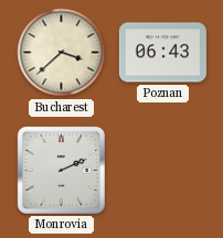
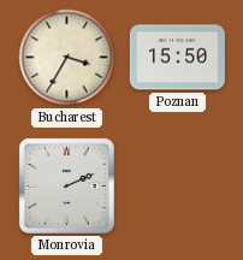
Bucharest: 3:38 -> 3:35
Poznan: 06:43 -> 15:50
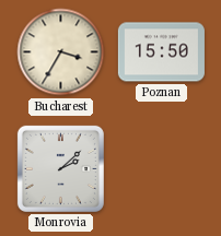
Monrovia: 2:11 -> 2:08
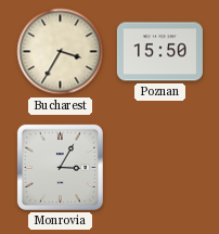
Monrovia: 2:08 -> 3:05
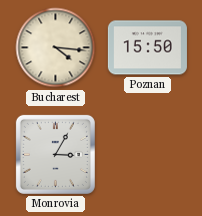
Bucharest: 3:35 -> 4:16
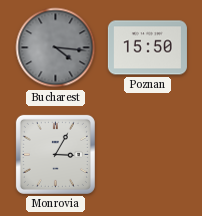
Bucharest dial: cream -> grey
